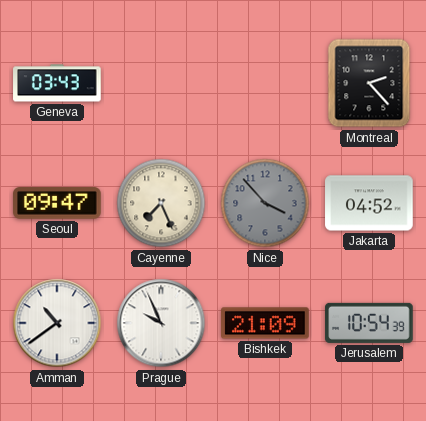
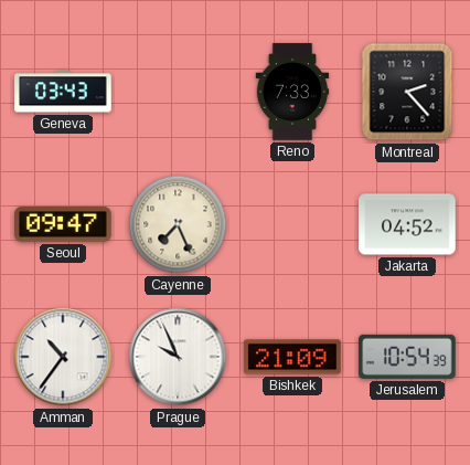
Reno: none -> 7:33
Nice: 3:53 -> none
Amman: 10:39 -> 10:36
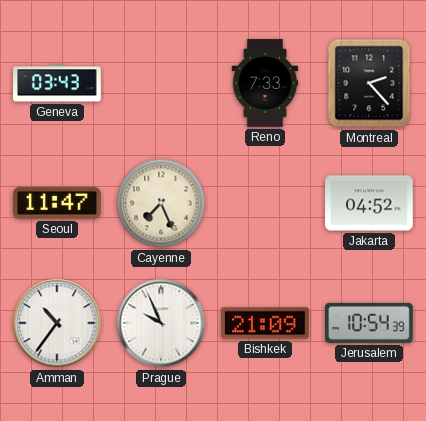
Seoul: 09:47 -> 11:47
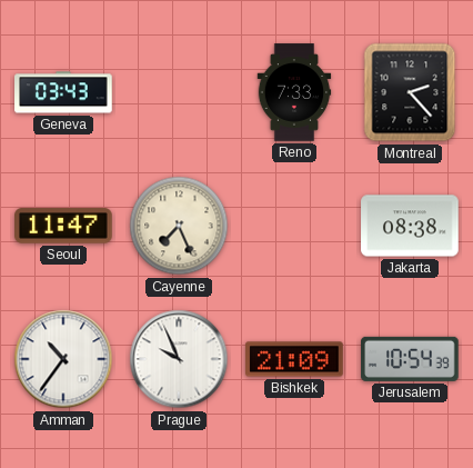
Jakarta: 04:52 -> 08:38
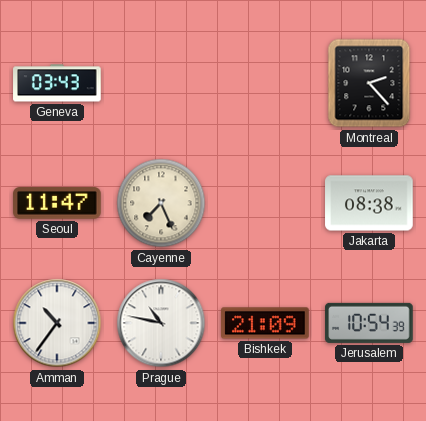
Reno: 7:33 -> none
Prague: 9:56 -> 10:47
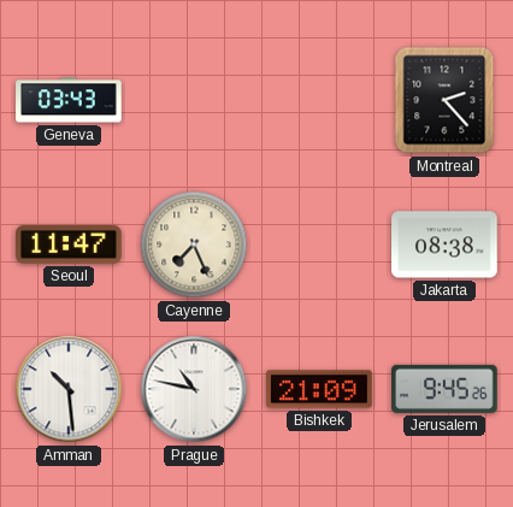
Amman: 10:36 -> 10:29
Jerusalem: 10:54 -> 9:45
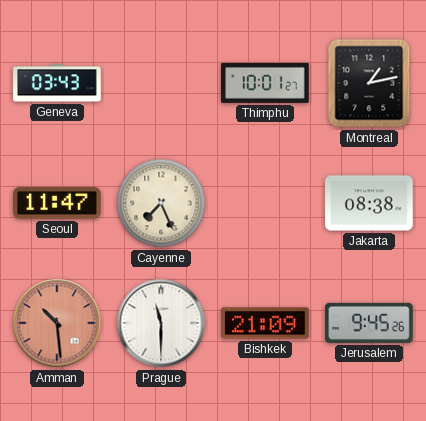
Thimphu: none -> 10:01
Montreal: 2:23 -> 1:13
Amman dial: white -> salmon
Prague: 10:47 -> 11:30
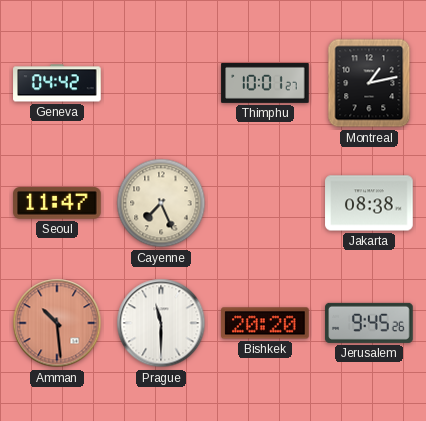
Geneva: 03:43 -> 04:42
Bishkek: 21:09 -> 20:20
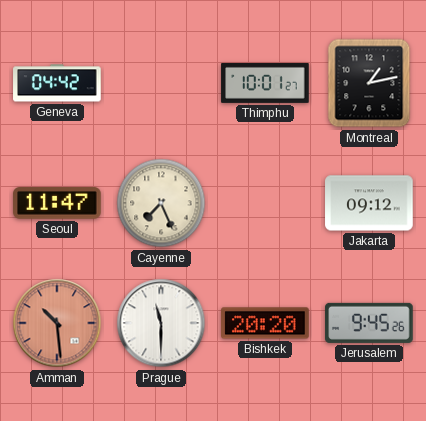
Jakarta: 08:38 -> 09:12
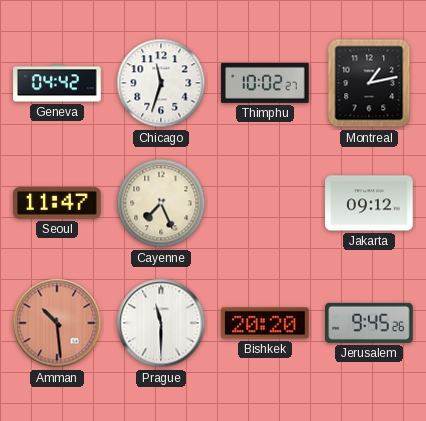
Chicago: none -> 11:33
Thimphu: 10:01 -> 10:02
